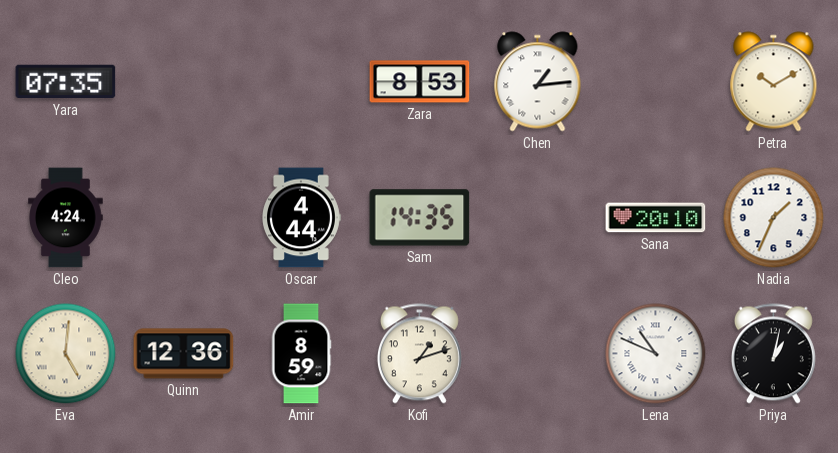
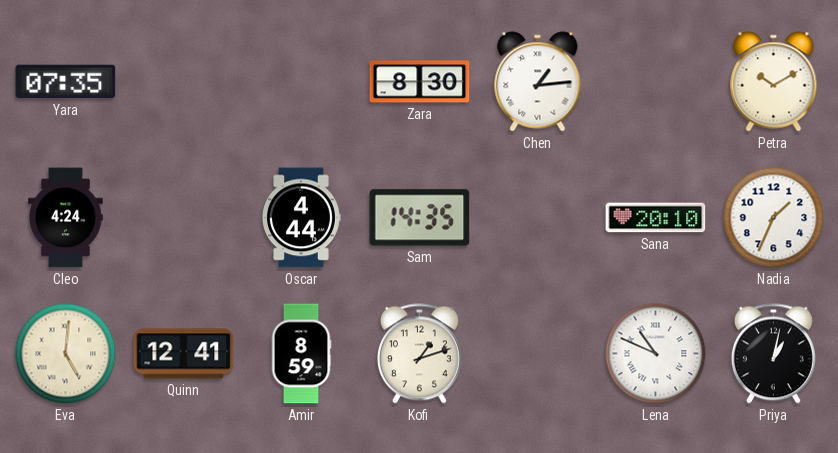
Zara: 8:53 -> 8:30
Quinn: 12:36 -> 12:41
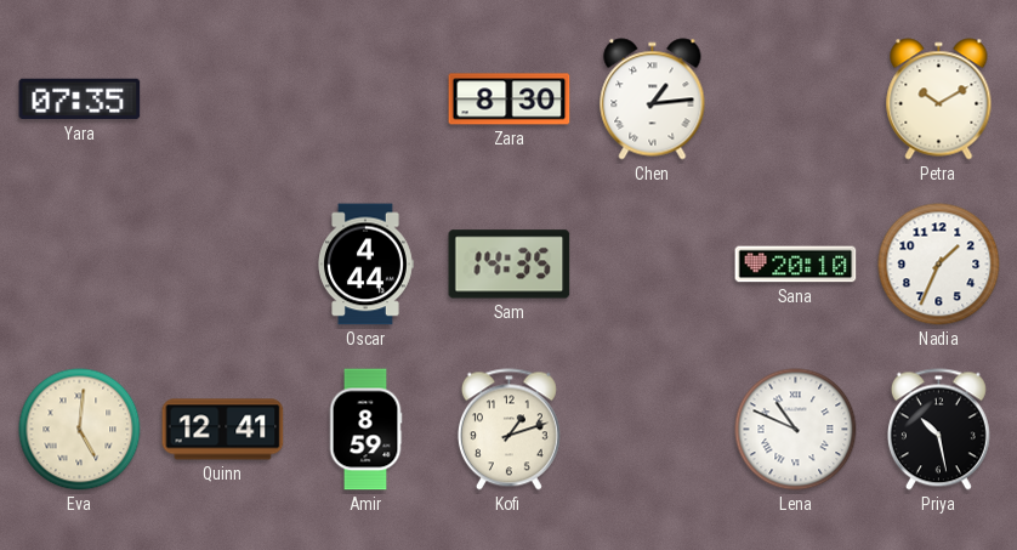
Cleo: 4:24 -> none
Priya: 1:02 -> 10:28
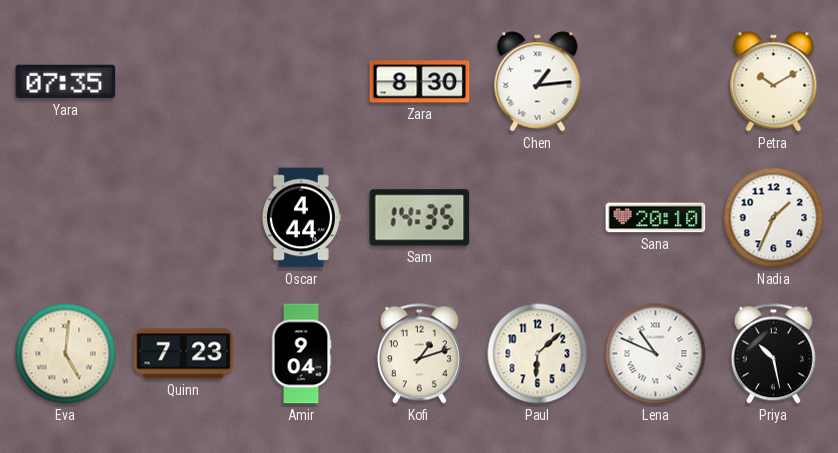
Quinn: 12:41 -> 7:23
Amir: 8:59 -> 9:04
Paul: none -> 6:08
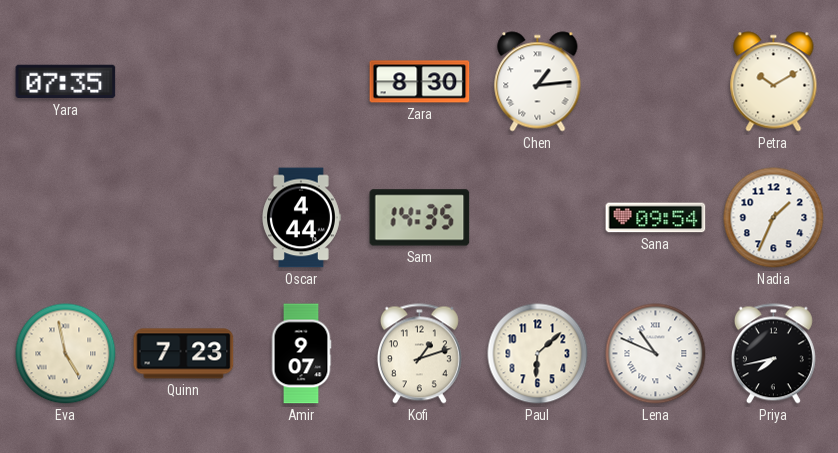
Sana: 20:10 -> 09:54
Eva: 5:01 -> 4:58
Amir: 9:04 -> 9:07
Priya: 10:28 -> 7:43
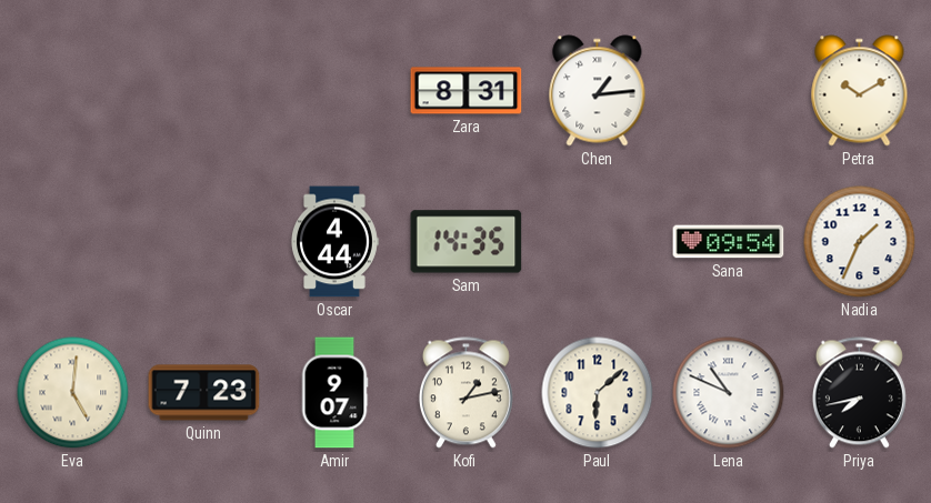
Yara: 07:35 -> none
Zara: 8:30 -> 8:31
Eva: 4:58 -> 5:01
Kofi: 1:12 -> 1:13
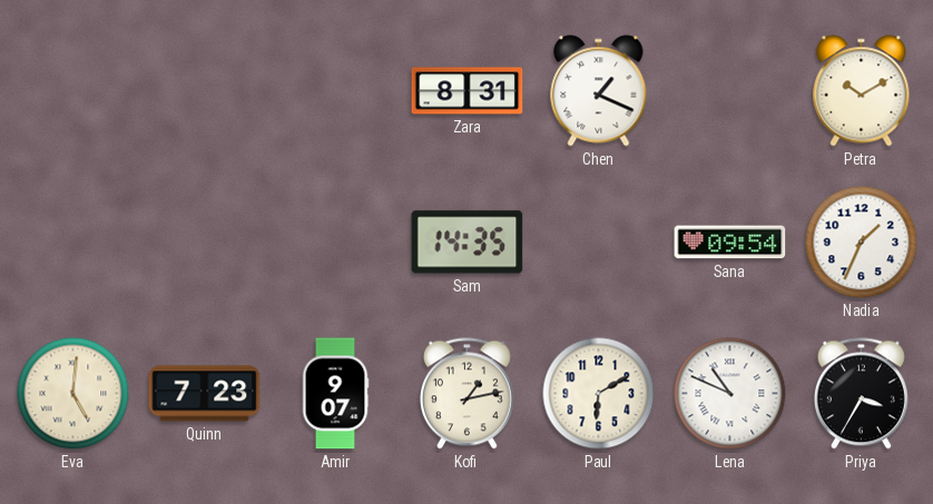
Chen: 1:14 -> 1:19
Oscar: 4:44 -> none
Paul: 6:08 -> 6:10
Priya: 7:43 -> 3:35
